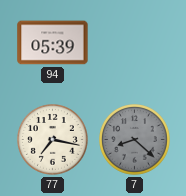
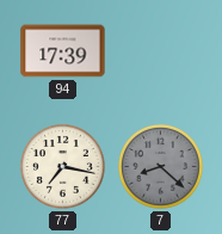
94: 05:39 -> 17:39
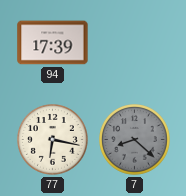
77: 7:17 -> 6:17
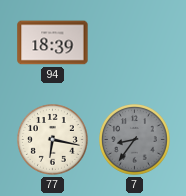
94: 17:39 -> 18:39
7: 8:22 -> 8:36
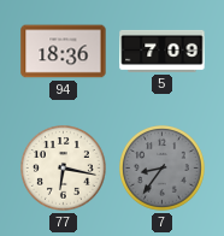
94: 18:39 -> 18:36
5: none -> 7:09
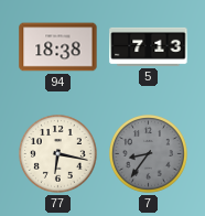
94: 18:36 -> 18:38
5: 7:09 -> 7:13
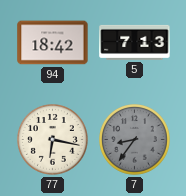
94: 18:38 -> 18:42
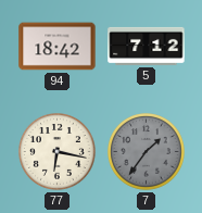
5: 7:13 -> 7:12
7: 8:36 -> 1:36
